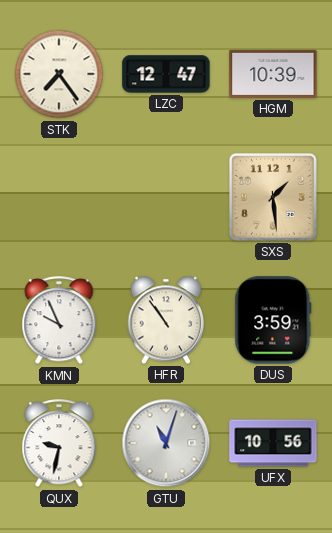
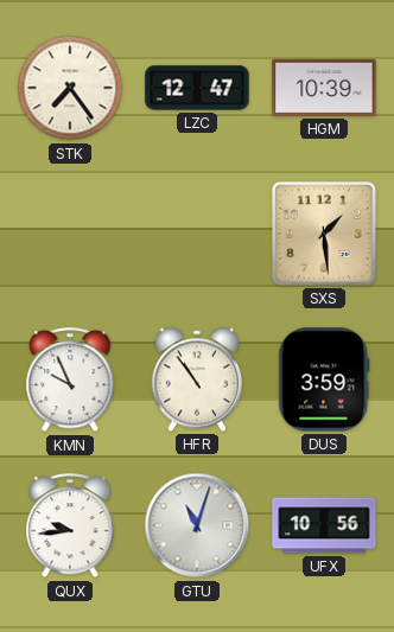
QUX: 9:32 -> 9:44
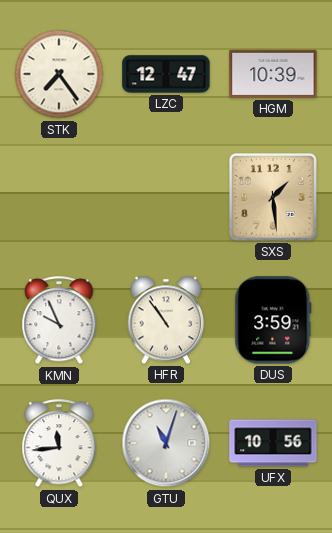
QUX: 9:44 -> 11:44
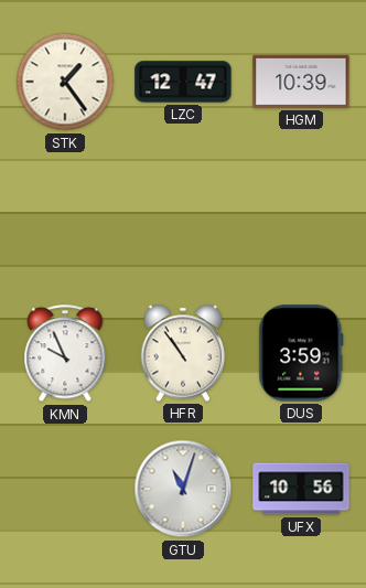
STK: 7:24 -> 1:24
SXS: 1:29 -> none
QUX: 11:44 -> none
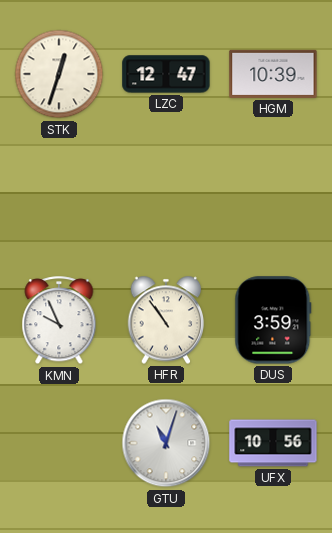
STK: 1:24 -> 12:33
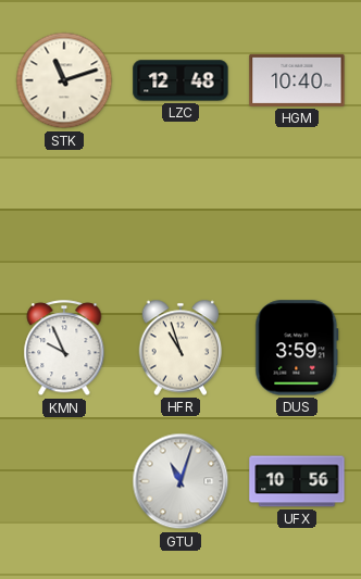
STK: 12:33 -> 11:12
LZC: 12:47 -> 12:48
HGM: 10:39 -> 10:40
HFR: 10:54 -> 10:57
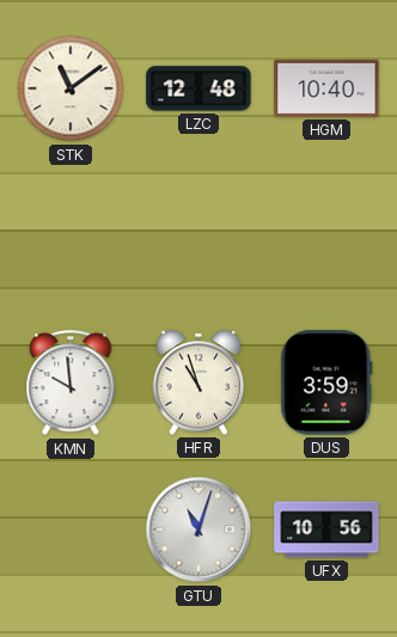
STK: 11:12 -> 11:09
KMN: 9:56 -> 9:59
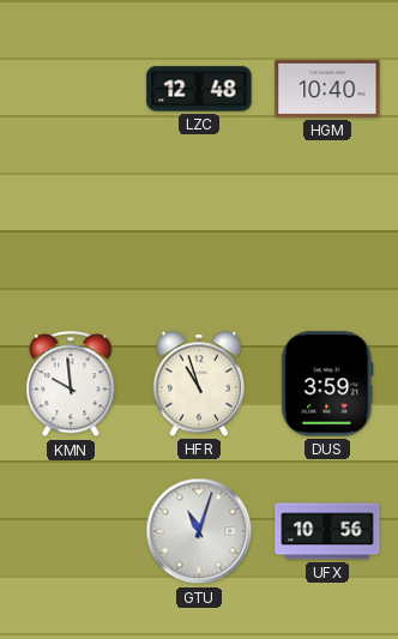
STK: 11:09 -> none
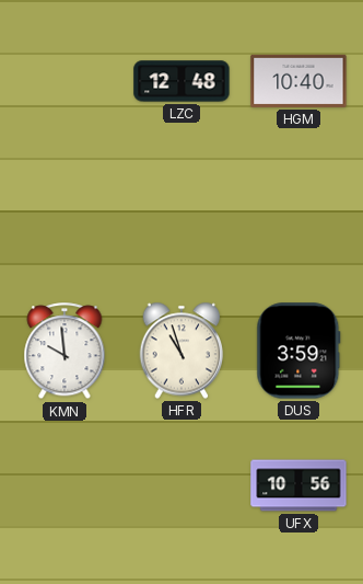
GTU: 11:03 -> none
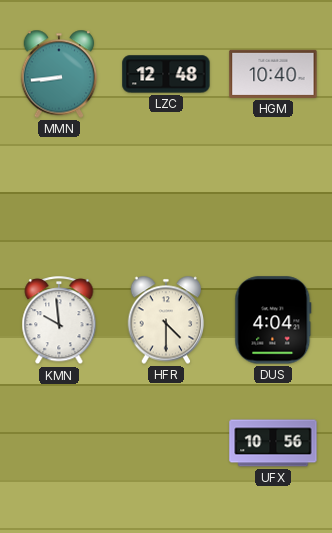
MMN: none -> 8:44
HFR: 10:57 -> 4:30
DUS: 3:59 -> 4:04
